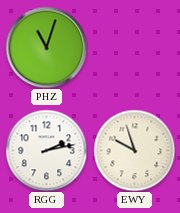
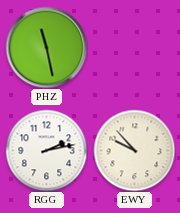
PHZ: 11:03 -> 11:28
EWY: 9:57 -> 9:53
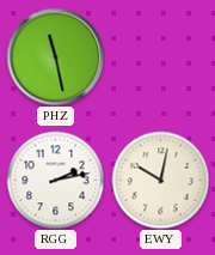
EWY: 9:53 -> 10:02
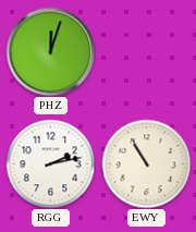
PHZ: 11:28 -> 12:03
EWY: 10:02 -> 10:55
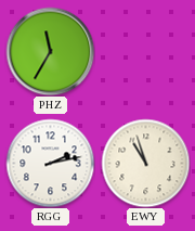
PHZ: 12:03 -> 11:35
EWY: 10:55 -> 10:57
